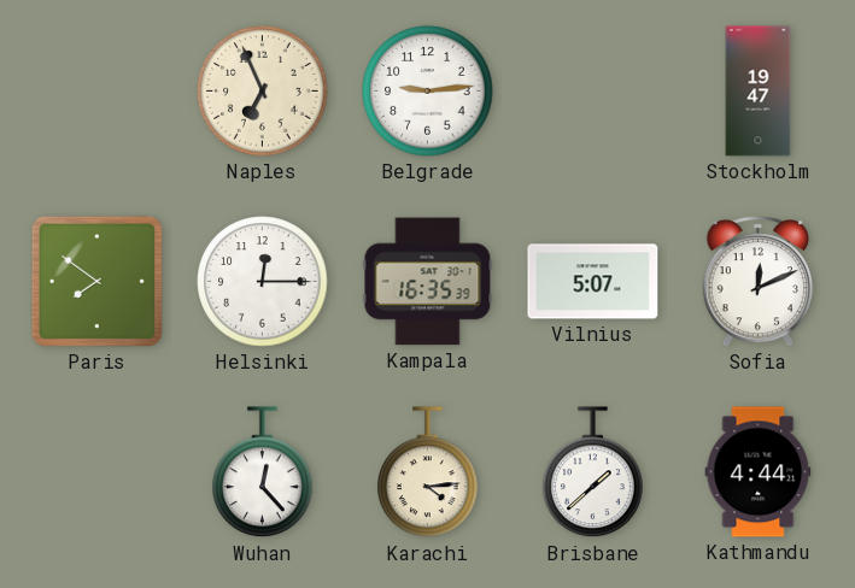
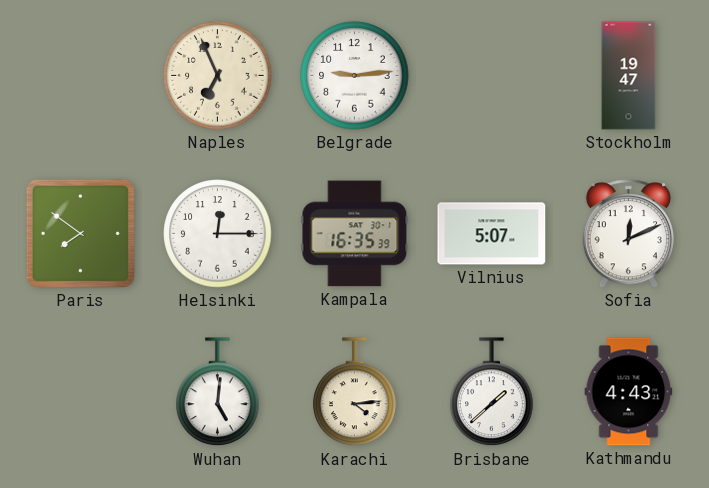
Wuhan: 12:23 -> 5:01
Kathmandu: 4:44 -> 4:43
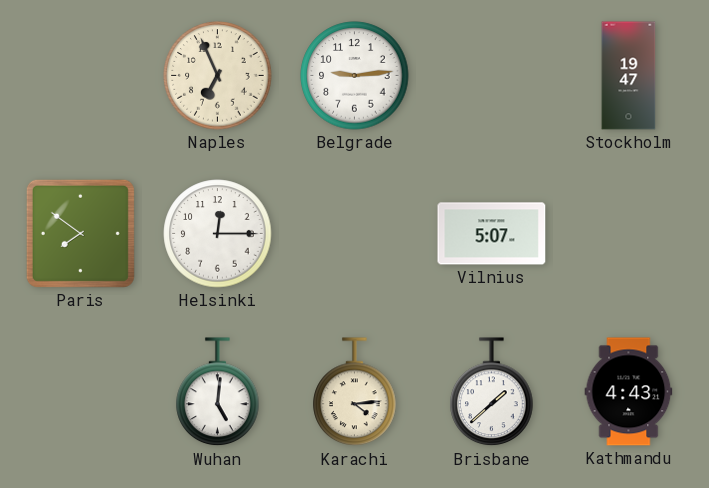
Kampala: 16:35 -> none
Sofia: 12:11 -> none
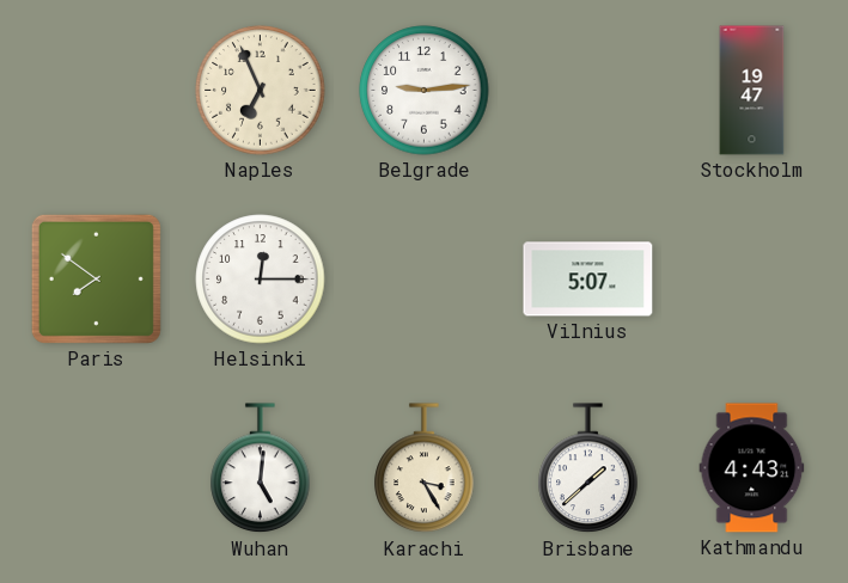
Karachi: 4:14 -> 3:25
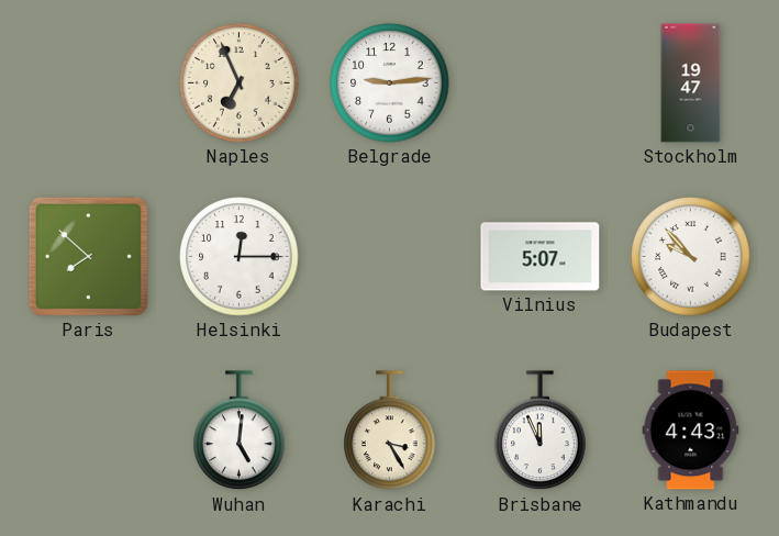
Paris: 7:51 -> 7:52
Budapest: none -> 9:53
Brisbane: 1:38 -> 11:56
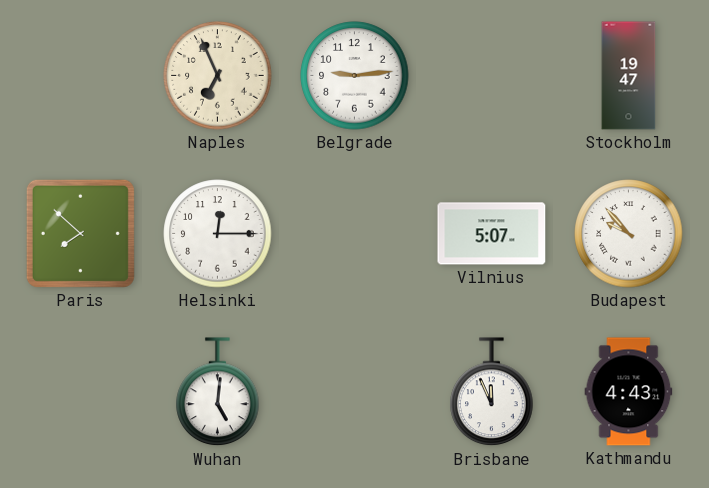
Karachi: 3:25 -> none
